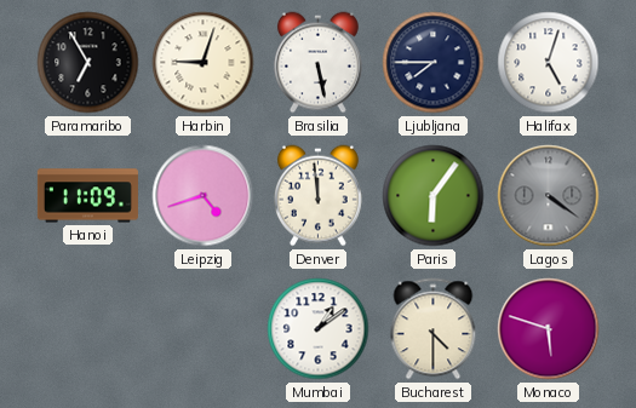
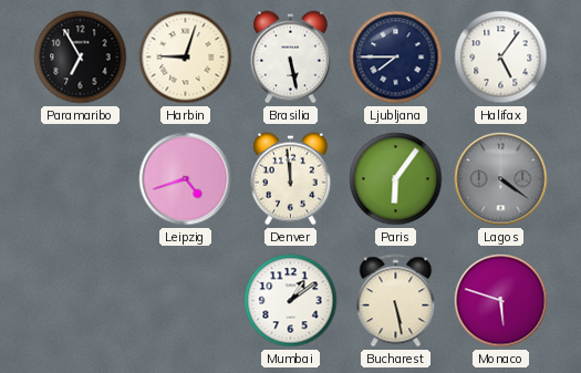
Halifax: 5:03 -> 5:06
Hanoi: 11:09 -> none
Bucharest: 4:30 -> 5:28
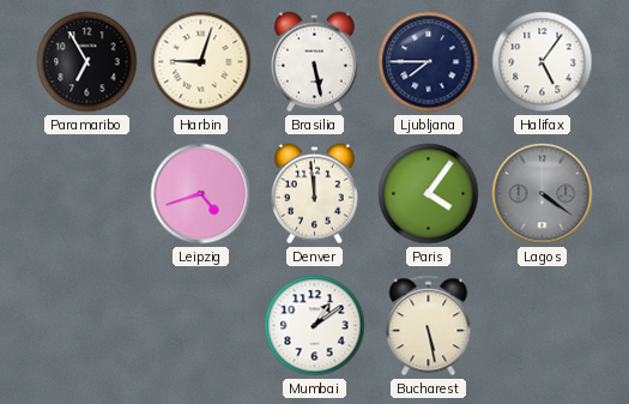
Paris: 6:06 -> 4:06
Monaco: 5:48 -> none
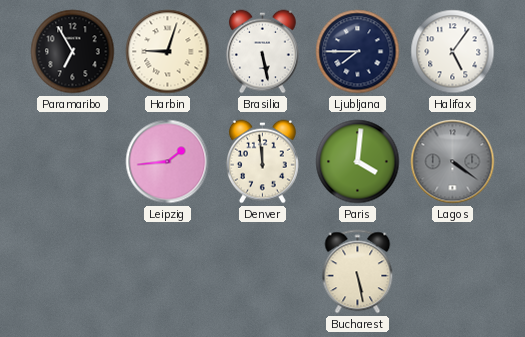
Leipzig: 4:42 -> 1:44
Paris: 4:06 -> 4:01
Mumbai: 1:09 -> none
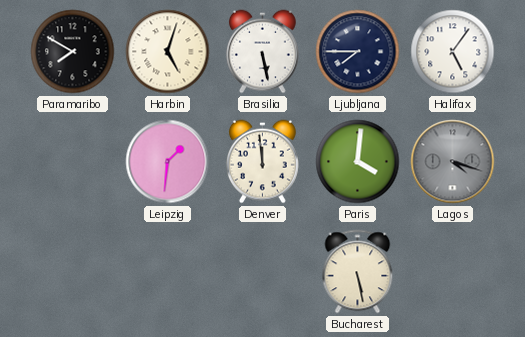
Paramaribo: 6:55 -> 7:50
Harbin: 9:03 -> 5:03
Leipzig: 1:44 -> 1:31
Lagos: 4:21 -> 4:18
